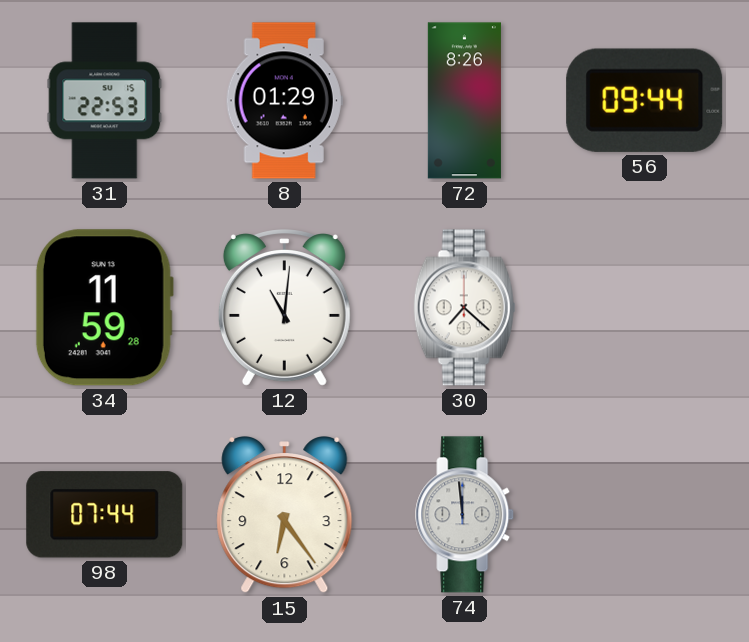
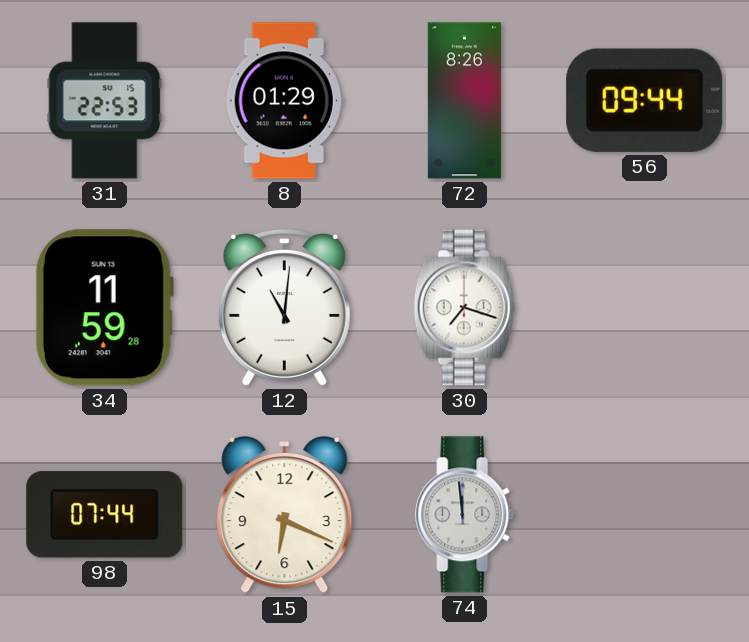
30: 7:22 -> 7:18
15: 6:24 -> 6:19
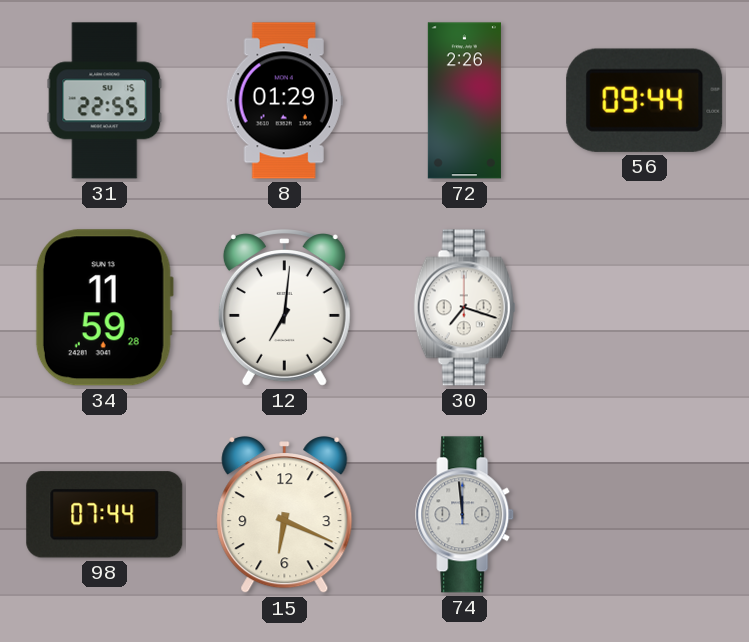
31: 22:53 -> 22:55
72: 8:26 -> 2:26
12: 11:01 -> 7:01
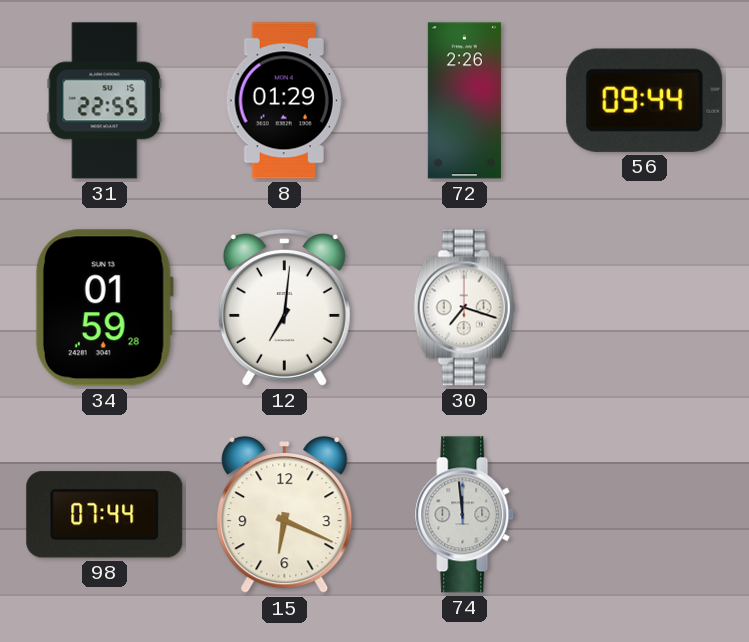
34: 11:59 -> 01:59
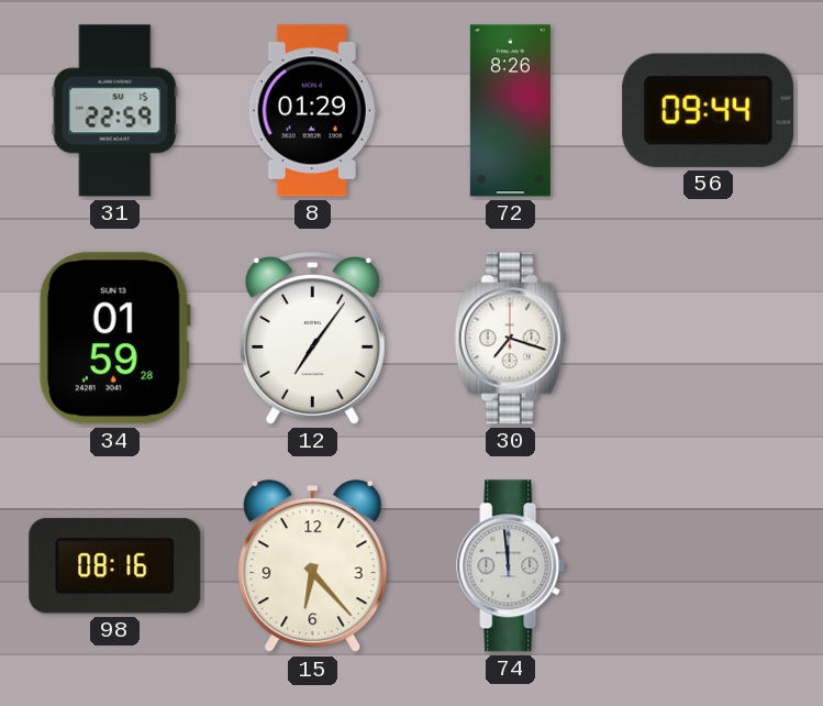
31: 22:55 -> 22:59
72: 2:26 -> 8:26
12: 7:01 -> 7:06
98: 07:44 -> 08:16
15: 6:19 -> 6:23
